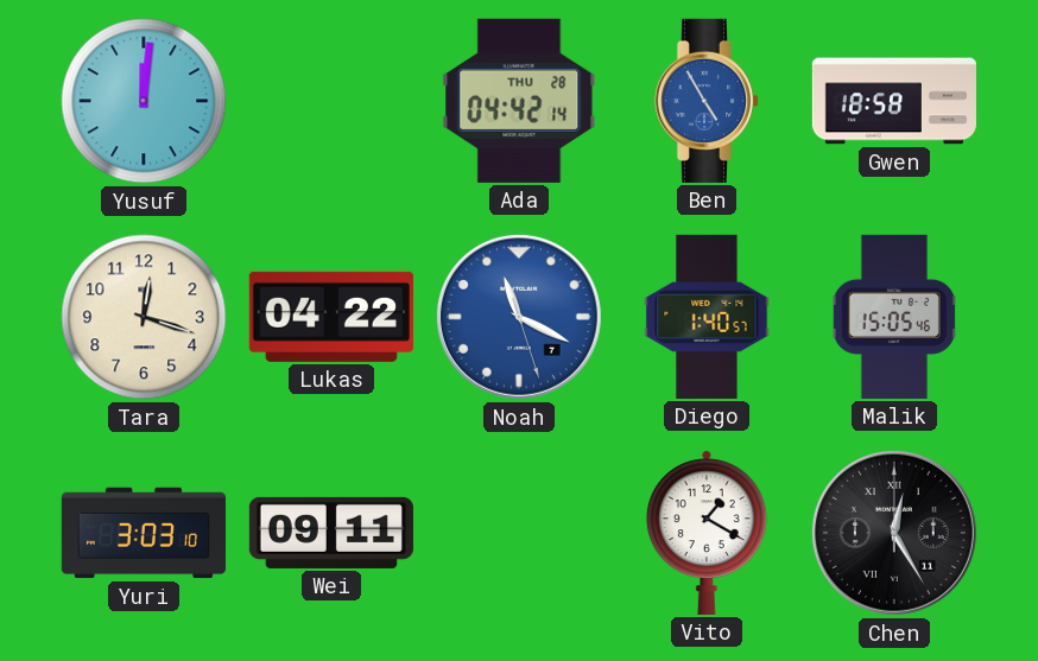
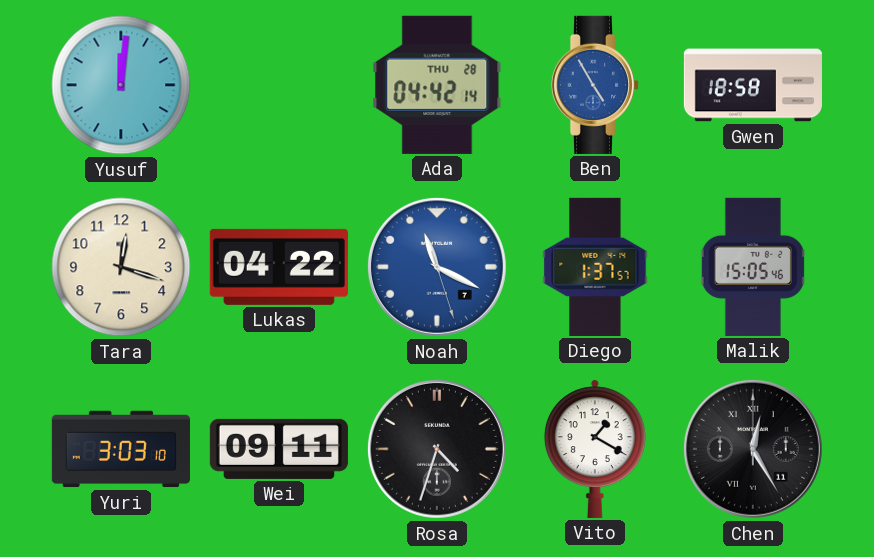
Diego: 1:40 -> 1:37
Rosa: none -> 4:33
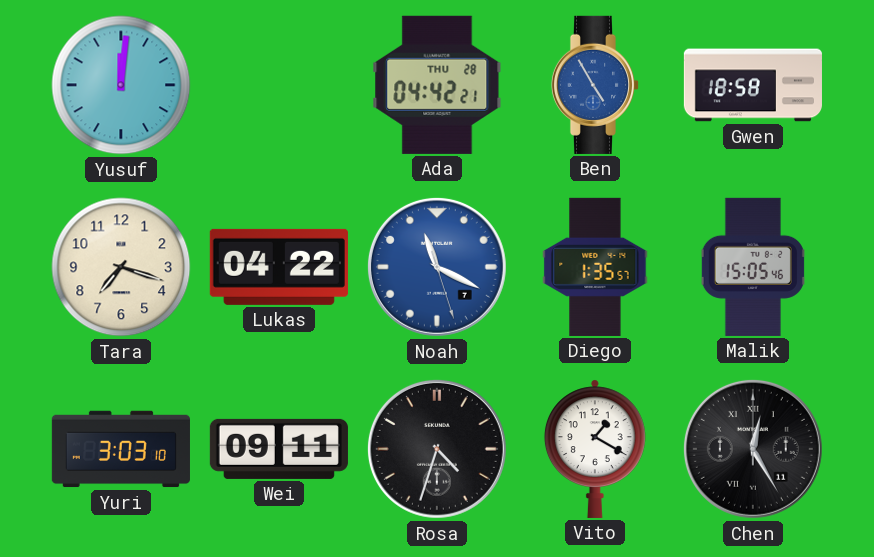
Ada: 04:42:14 -> 04:42:21
Tara: 12:18 -> 7:18
Diego: 1:37 -> 1:35
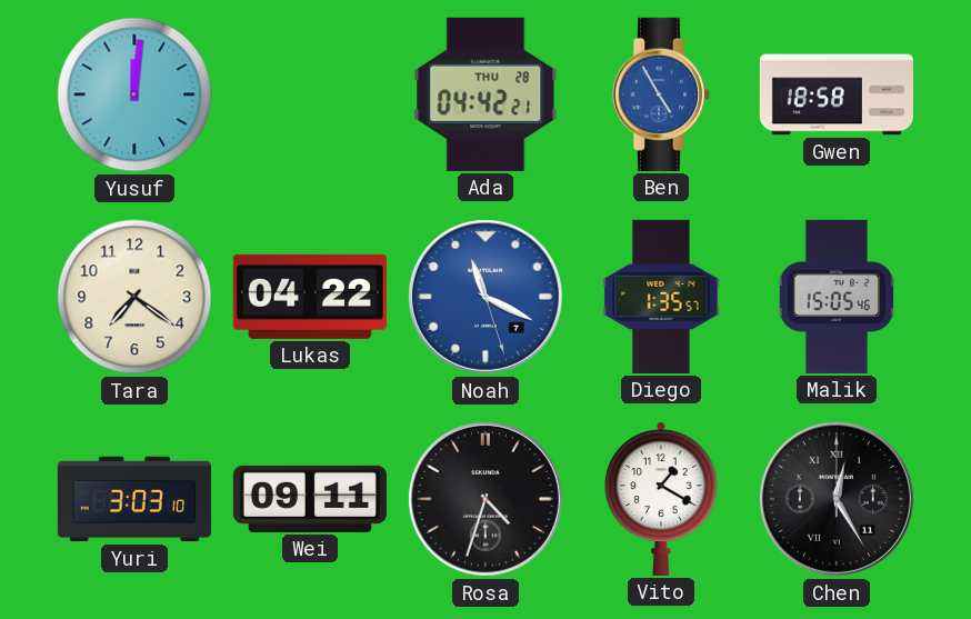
Tara: 7:18 -> 7:21
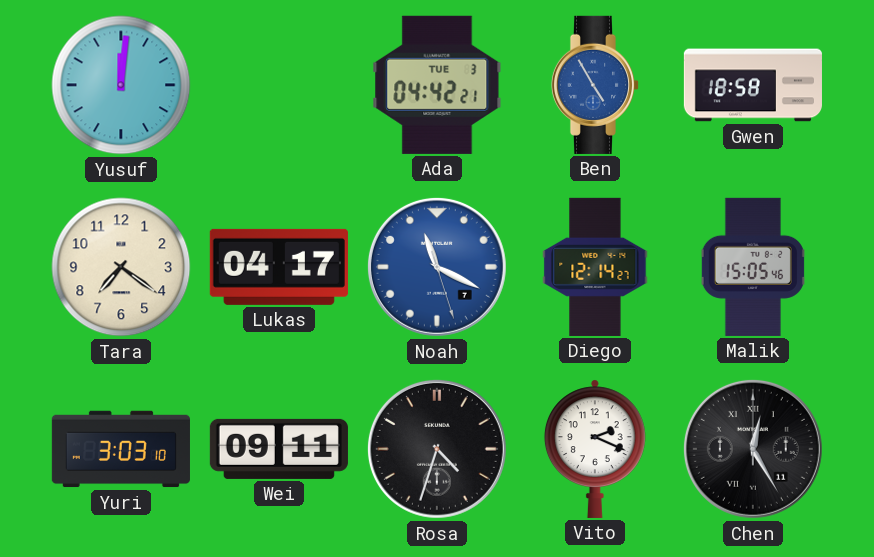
Ada date: THU 28 -> TUE 3
Lukas: 04:22 -> 04:17
Diego: 1:35 -> 12:14
Vito: 1:20 -> 2:19
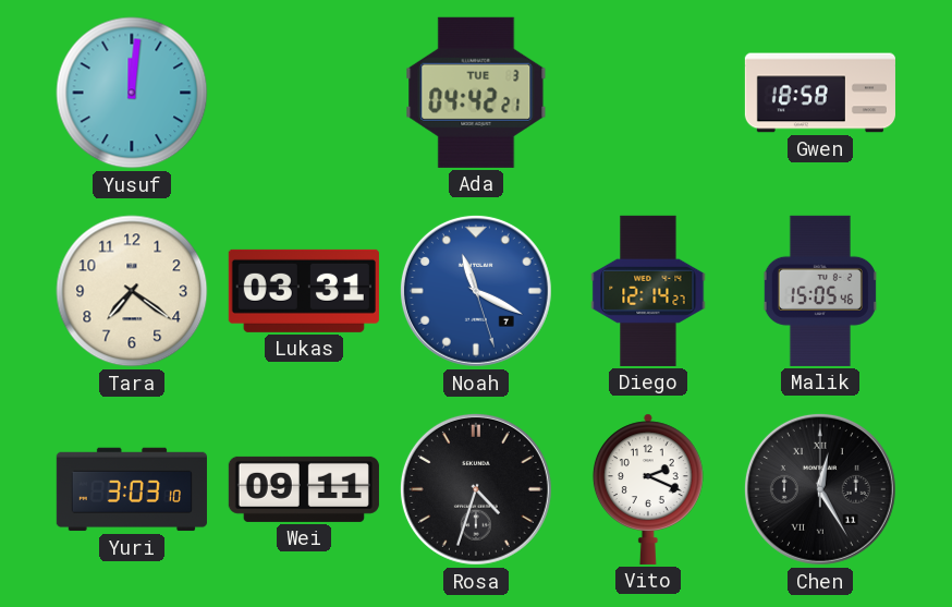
Ben: 4:55 -> none
Lukas: 04:17 -> 03:31
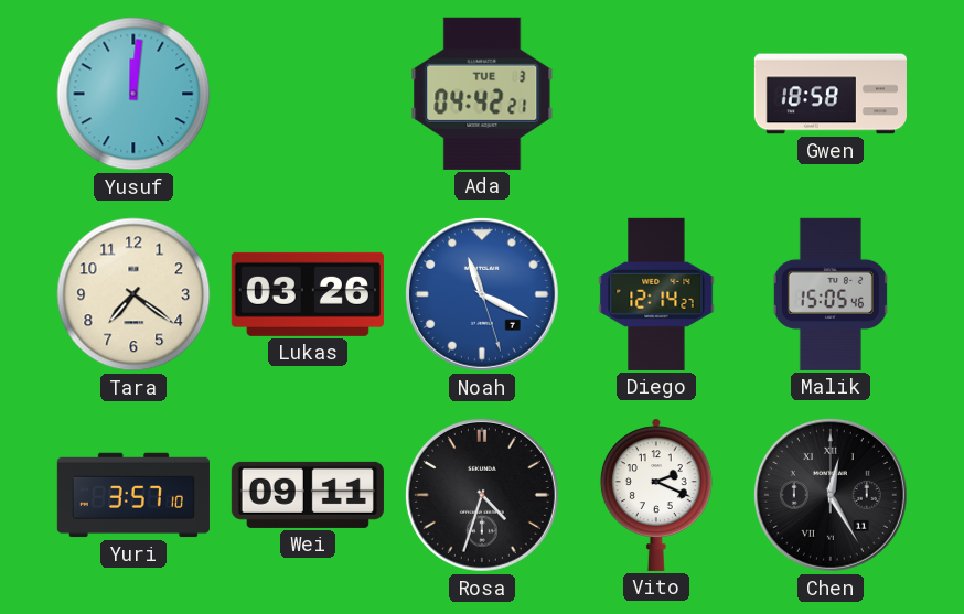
Lukas: 03:31 -> 03:26
Yuri: 3:03 -> 3:57
